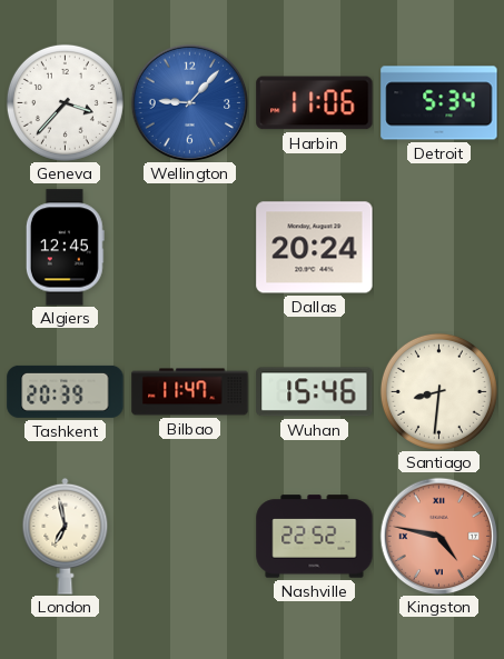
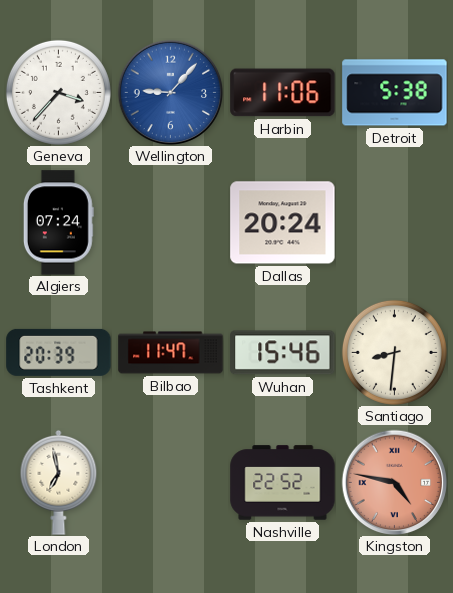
Detroit: 5:34 -> 5:38
Algiers: 12:45 -> 07:24
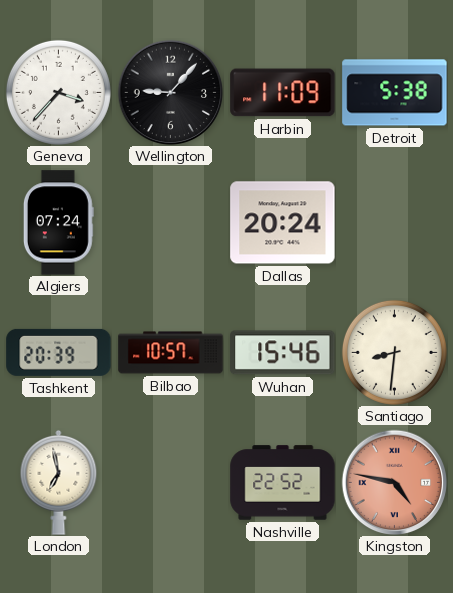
Wellington dial: blue -> black
Harbin: 11:06 -> 11:09
Bilbao: 11:47 -> 10:57
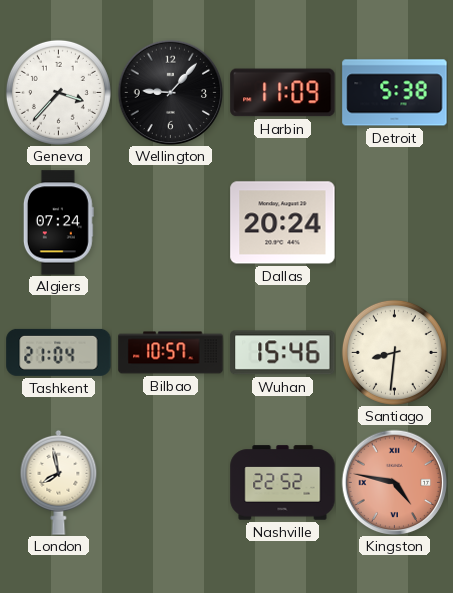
Tashkent: 20:39 -> 21:04
London: 6:58 -> 7:58
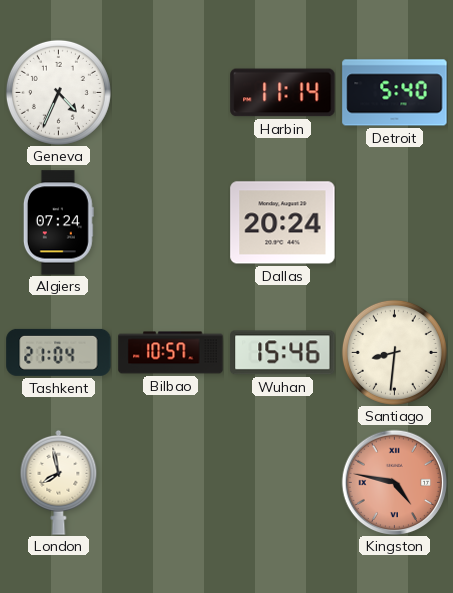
Geneva: 3:37 -> 4:34
Wellington: 9:07 -> none
Harbin: 11:09 -> 11:14
Detroit: 5:38 -> 5:40
Nashville: 22:52 -> none
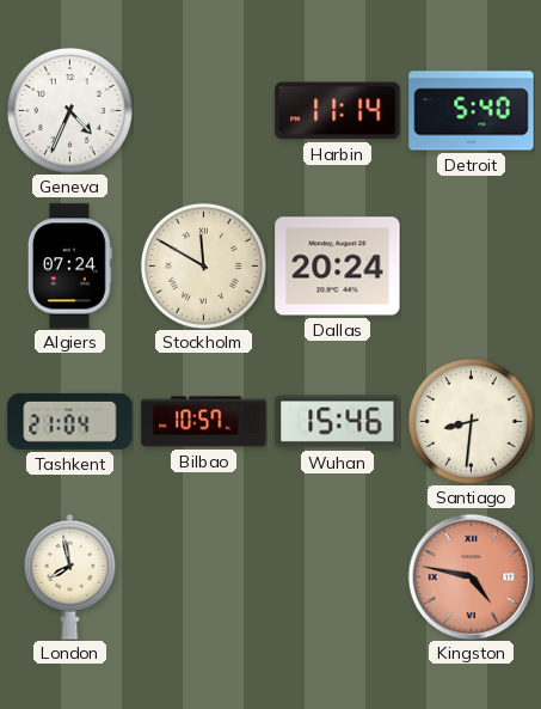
Stockholm: none -> 11:50
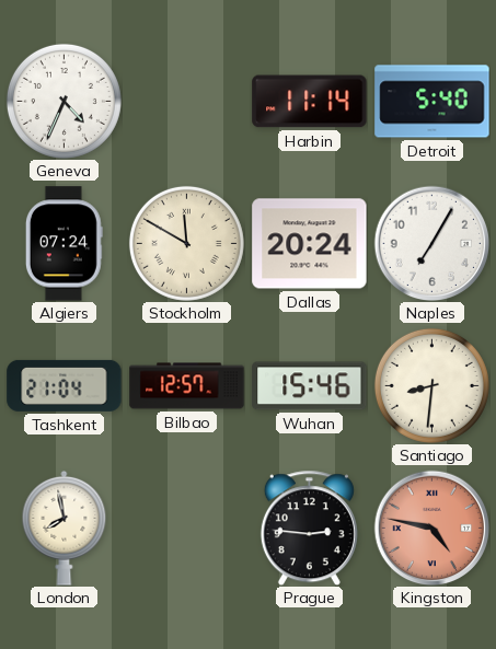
Naples: none -> 7:05
Bilbao: 10:57 -> 12:57
Prague: none -> 2:46
